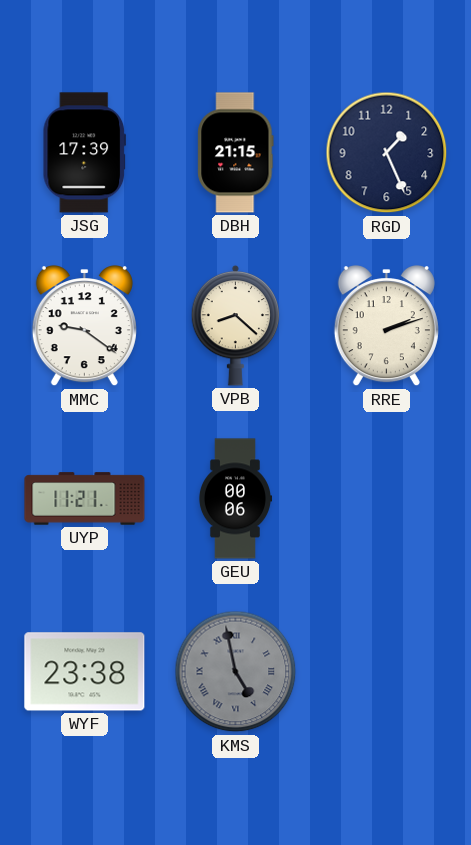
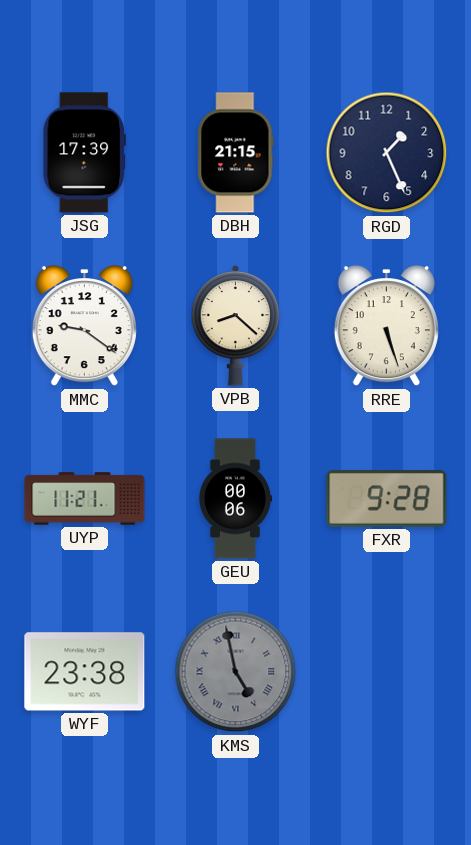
RRE: 2:12 -> 5:27
FXR: none -> 9:28
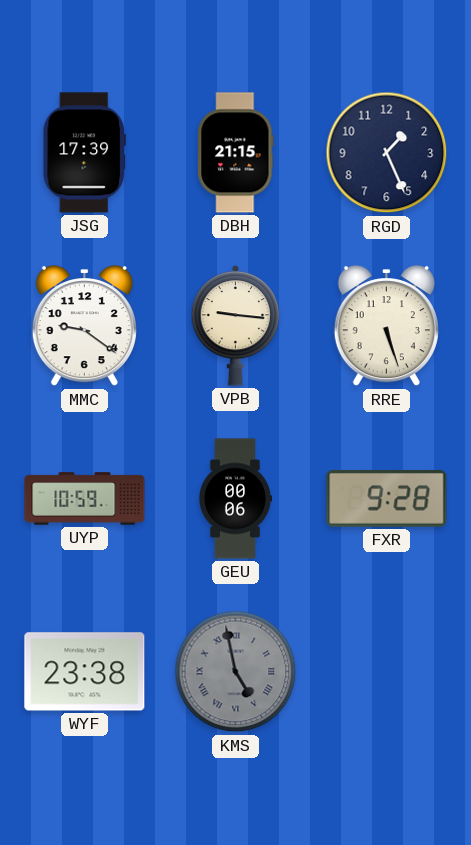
VPB: 8:22 -> 9:16
UYP: 11:21 -> 10:59
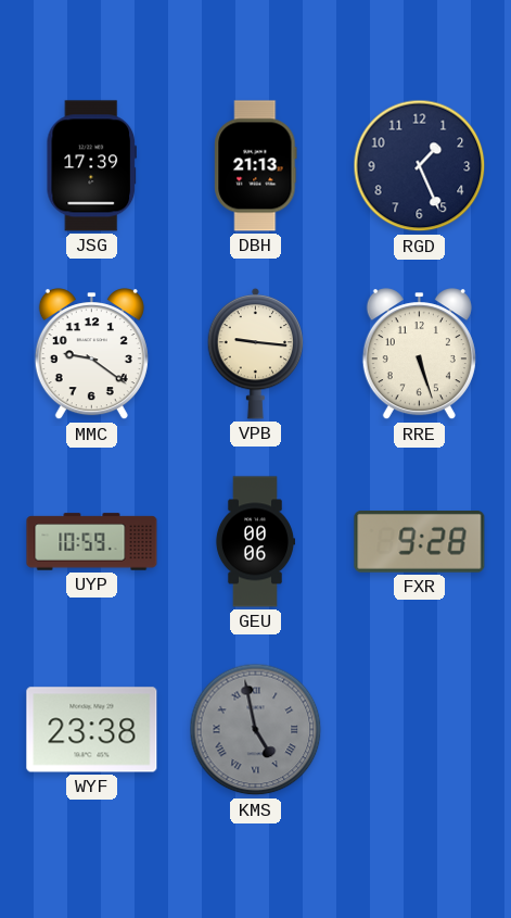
DBH: 21:15 -> 21:13
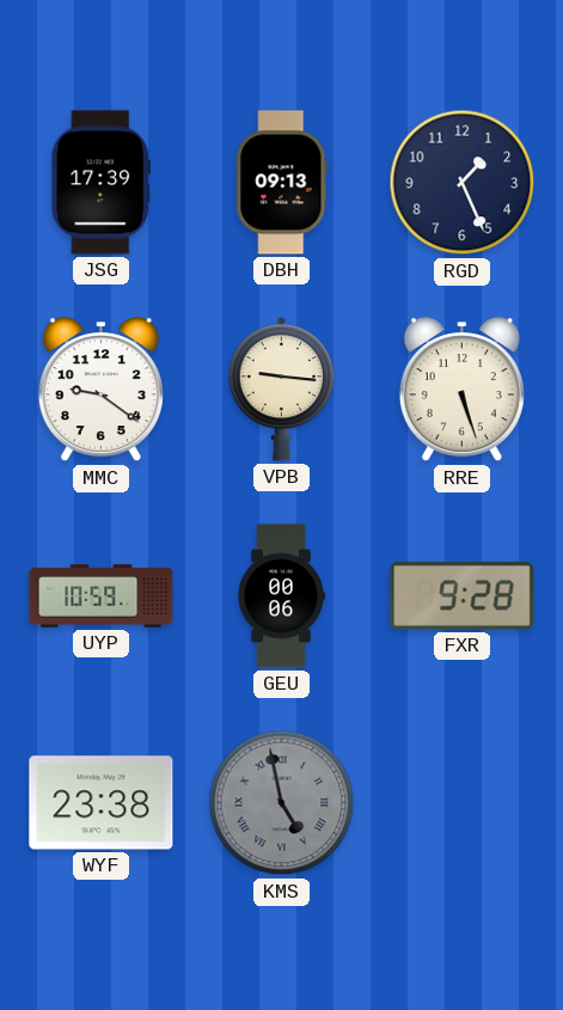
DBH: 21:13 -> 09:13
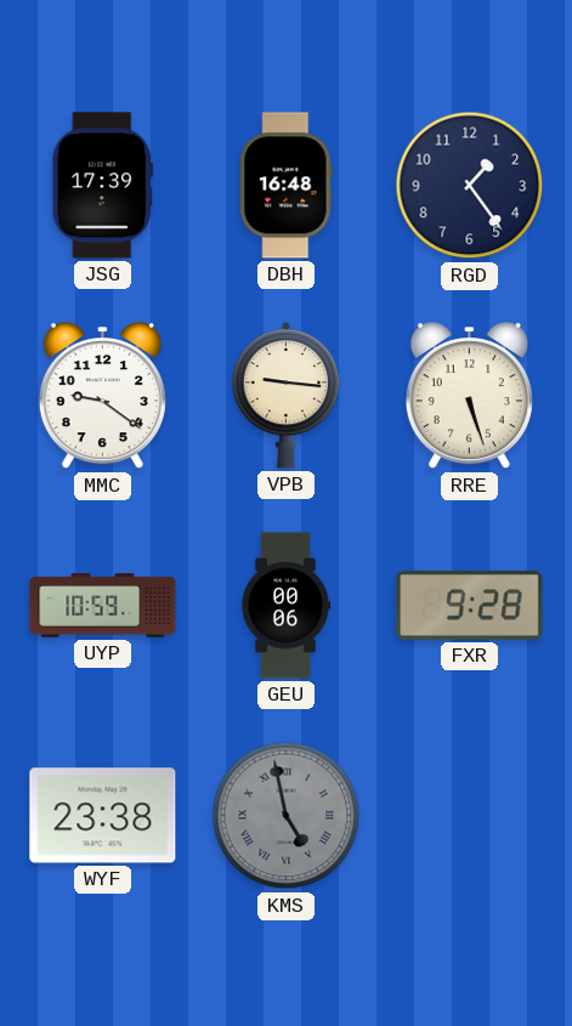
DBH: 09:13 -> 16:48
RGD: 1:26 -> 1:24
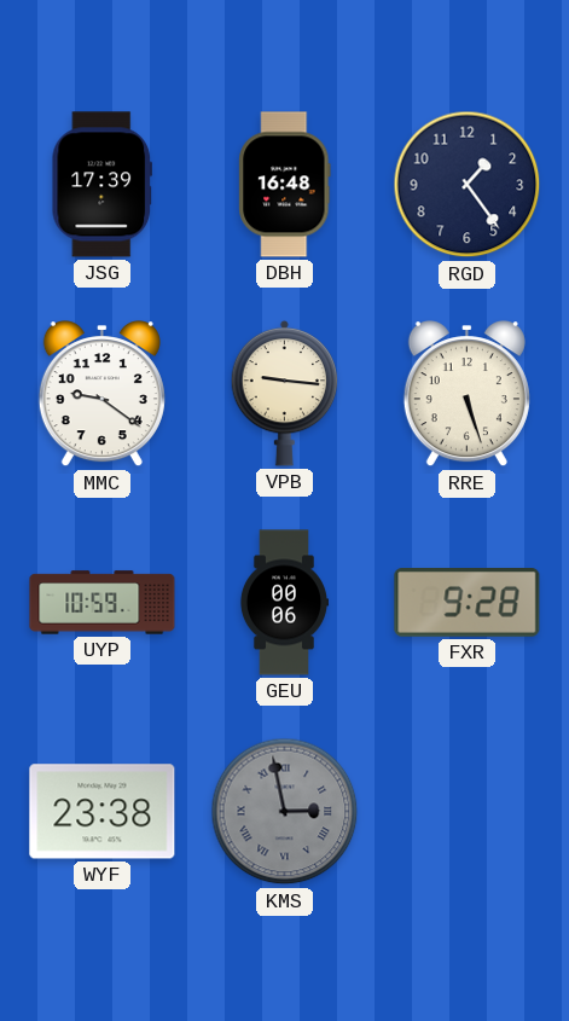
KMS: 4:58 -> 2:58
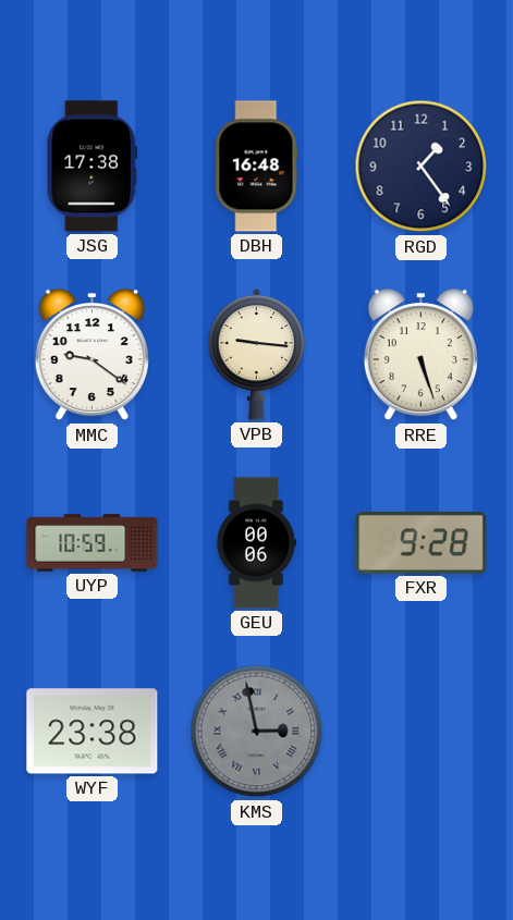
JSG: 17:39 -> 17:38
